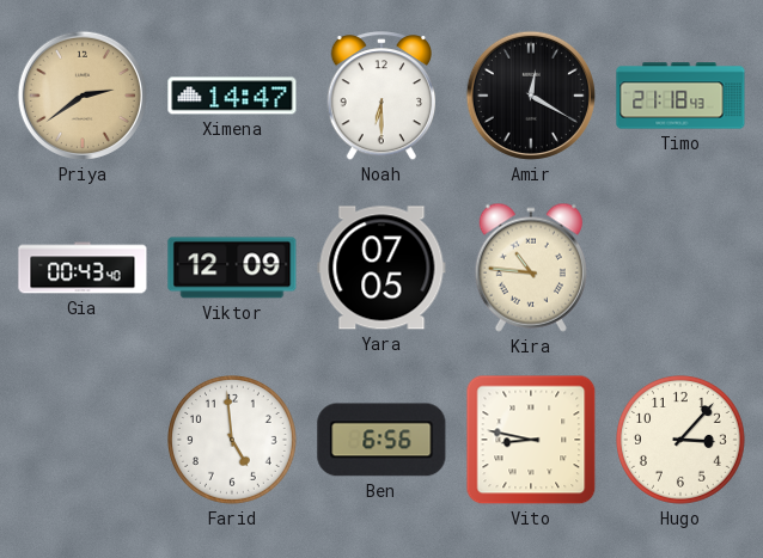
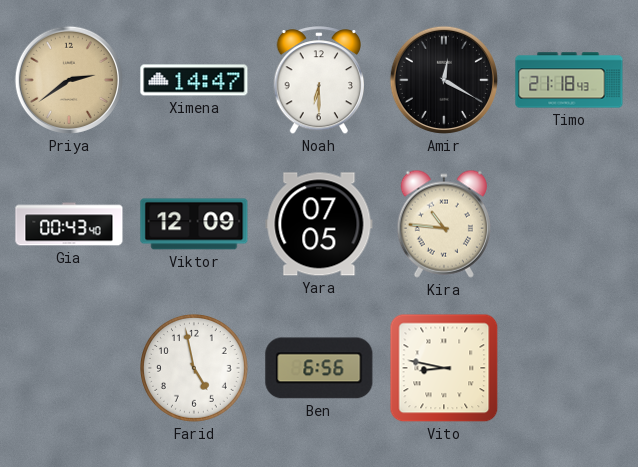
Farid: 4:59 -> 4:58
Hugo: 3:07 -> none
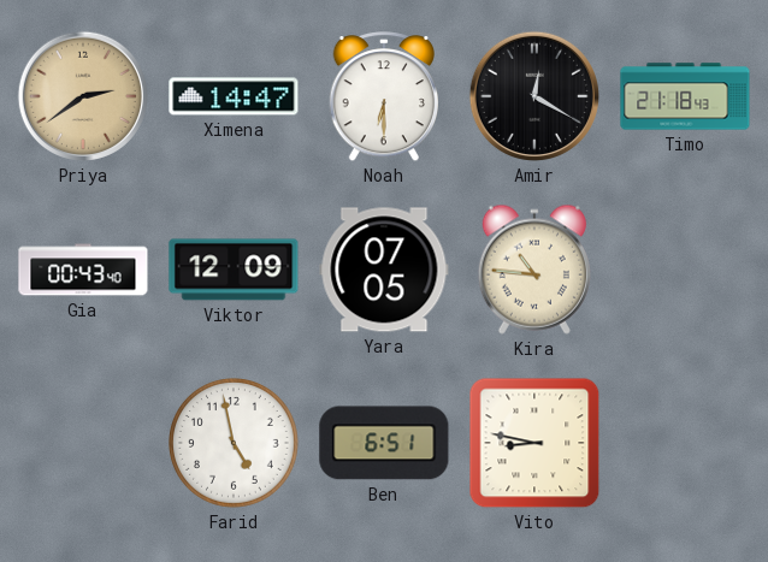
Ben: 6:56 -> 6:51
